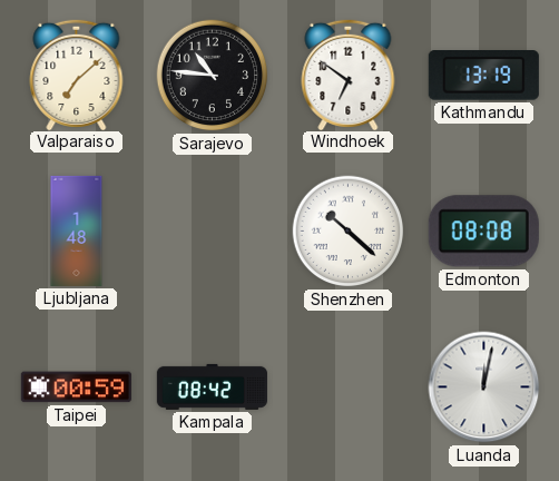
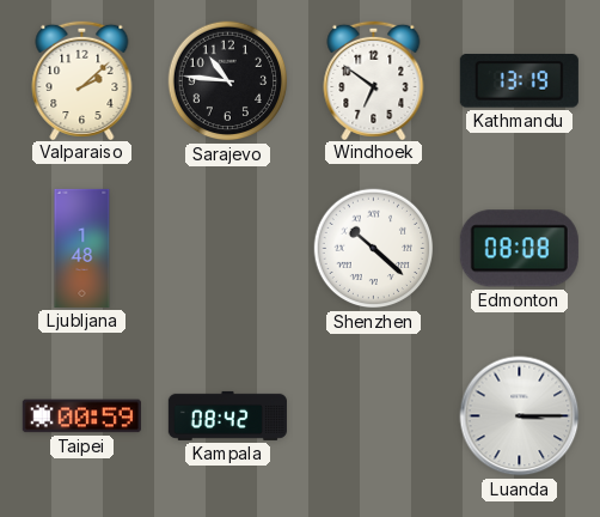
Valparaiso: 7:08 -> 2:08
Luanda: 12:02 -> 3:15
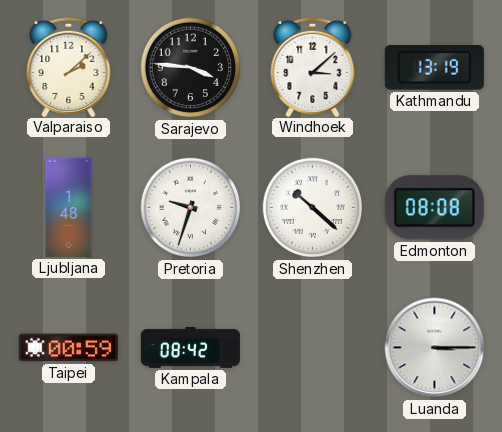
Sarajevo: 10:46 -> 3:46
Windhoek: 6:51 -> 3:08
Pretoria: none -> 9:33
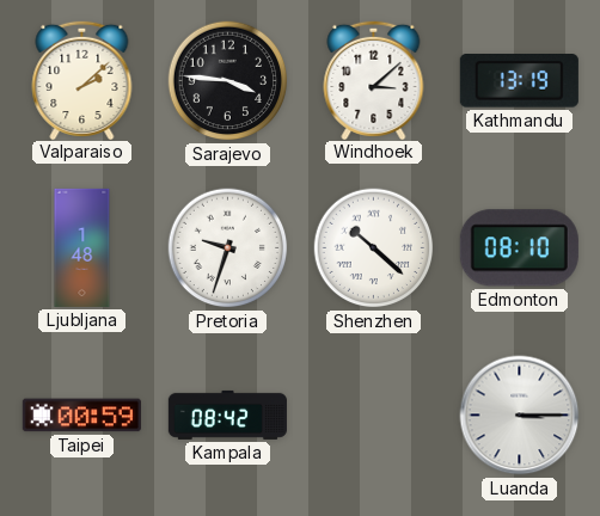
Edmonton: 08:08 -> 08:10
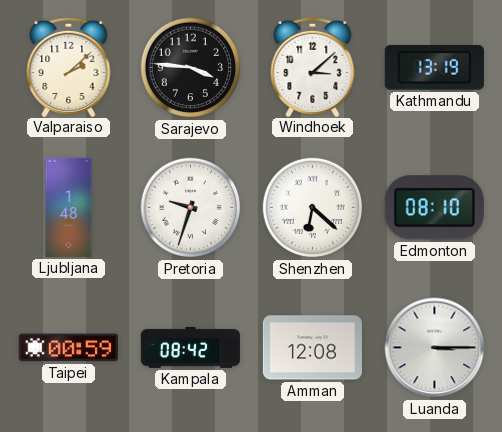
Shenzhen: 10:22 -> 6:22
Amman: none -> 12:08
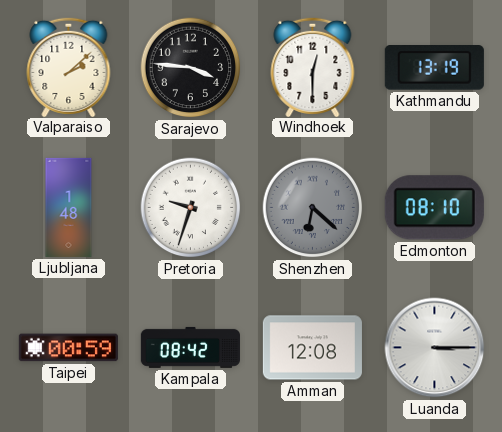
Windhoek: 3:08 -> 12:30
Shenzhen dial: white -> grey
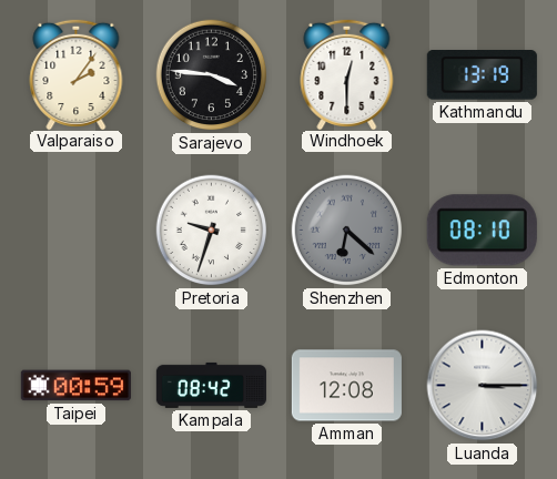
Valparaiso: 2:08 -> 2:06
Ljubljana: 1:48 -> none
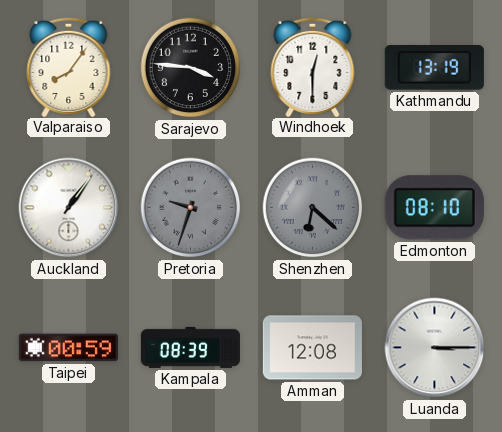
Valparaiso: 2:06 -> 8:06
Auckland: none -> 1:06
Pretoria dial: white -> grey
Kampala: 08:42 -> 08:39
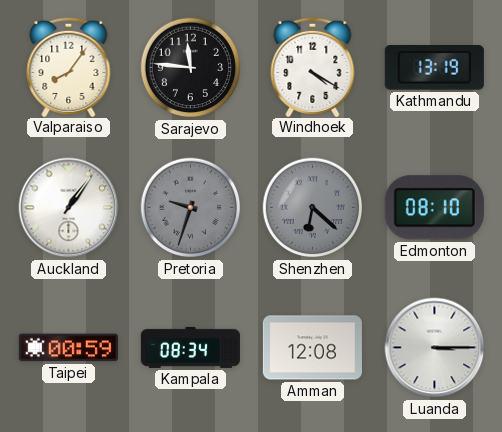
Sarajevo: 3:46 -> 11:46
Windhoek: 12:30 -> 4:20
Kampala: 08:39 -> 08:34
